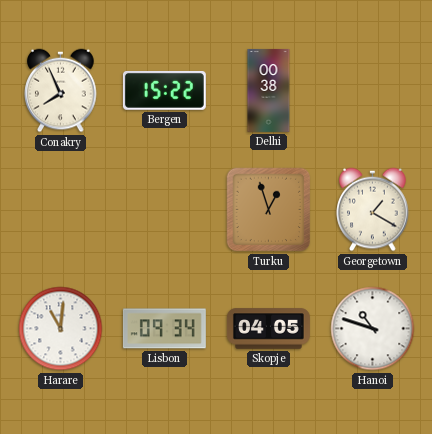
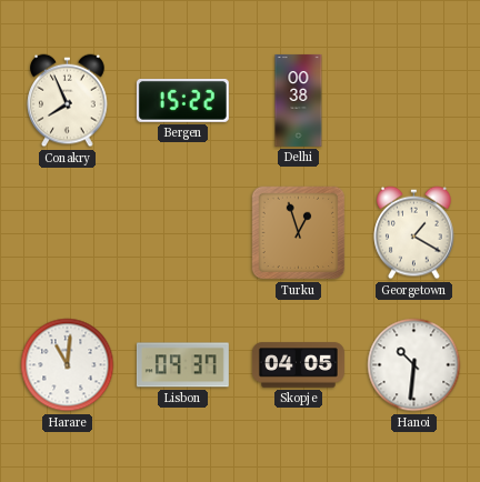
Lisbon: 09:34 -> 09:37
Hanoi: 10:48 -> 10:31
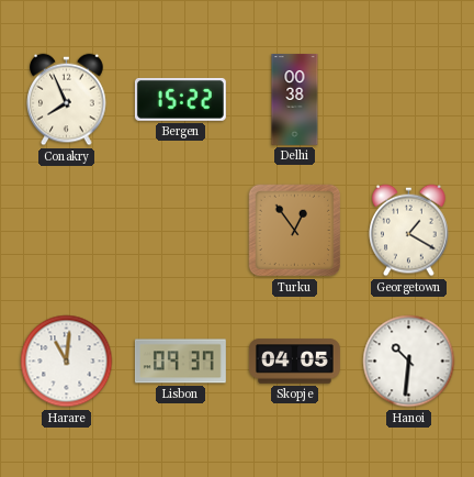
Turku: 12:57 -> 12:54
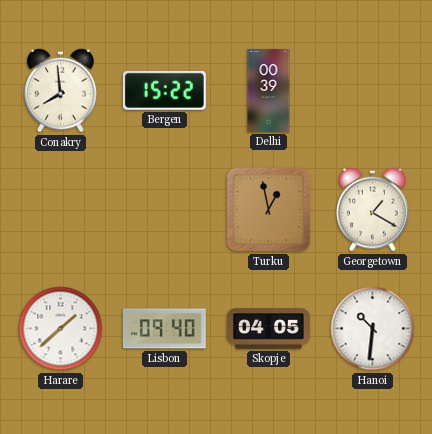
Conakry: 7:56 -> 7:59
Delhi: 00:38 -> 00:39
Turku: 12:54 -> 12:58
Harare: 11:01 -> 1:38
Lisbon: 09:37 -> 09:40
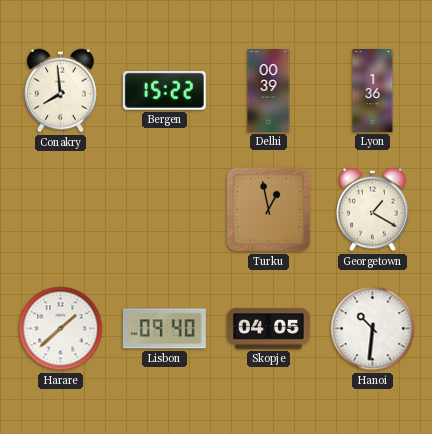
Lyon: none -> 1:36
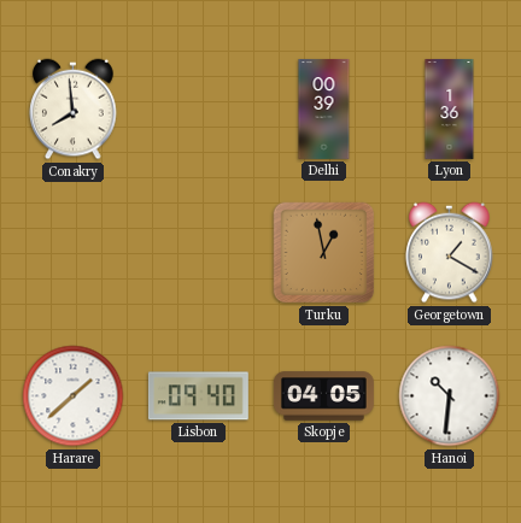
Bergen: 15:22 -> none
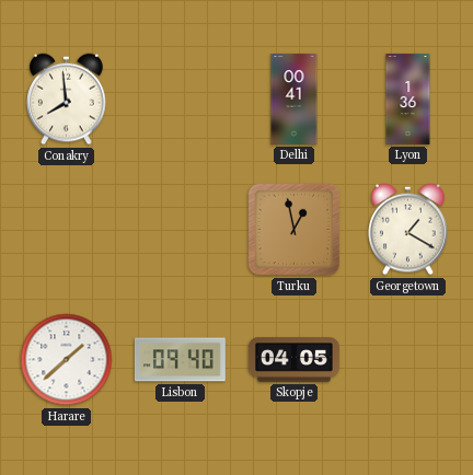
Delhi: 00:39 -> 00:41
Hanoi: 10:31 -> none
